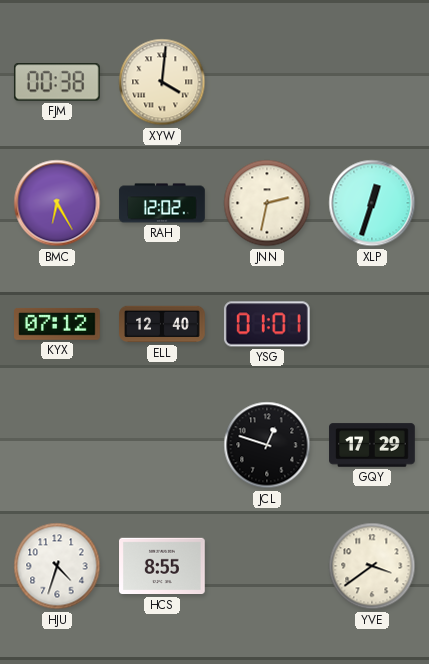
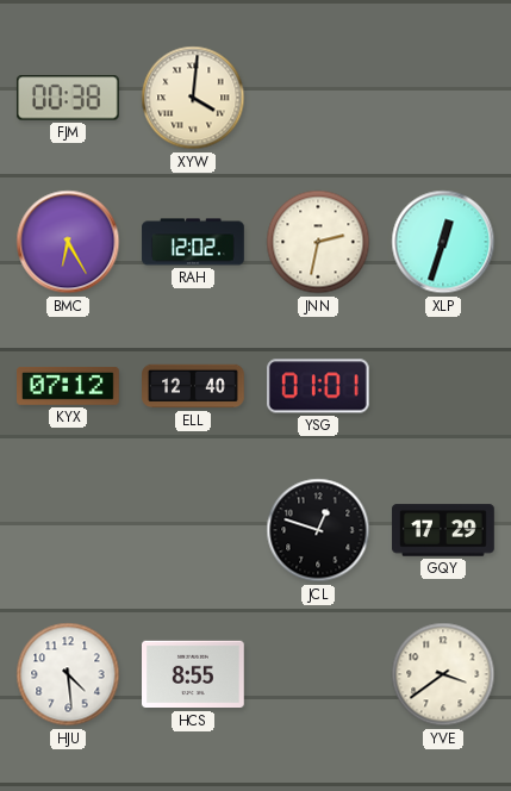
HJU: 4:33 -> 4:29
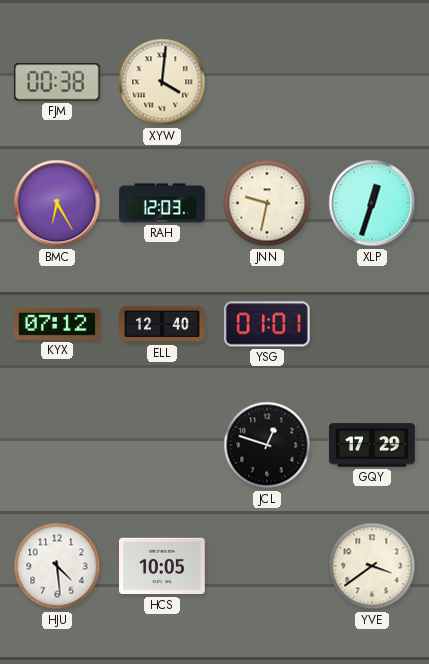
RAH: 12:02 -> 12:03
JNN: 2:32 -> 9:32
HCS: 8:55 -> 10:05
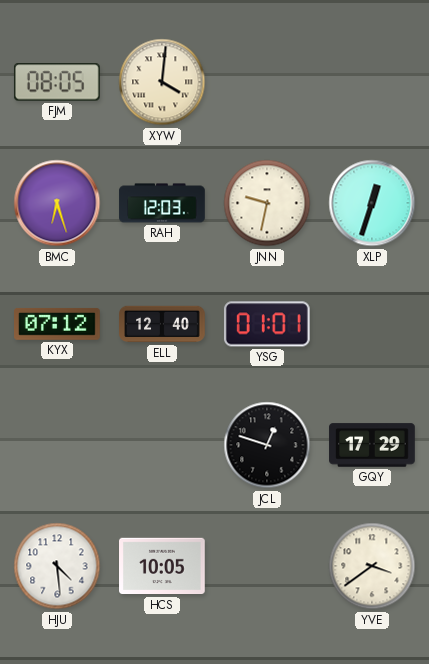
FJM: 00:38 -> 08:05
BMC: 6:25 -> 6:27
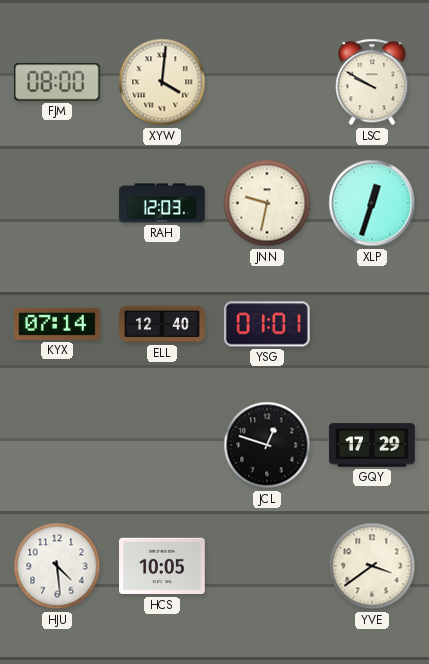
FJM: 08:05 -> 08:00
LSC: none -> 9:50
BMC: 6:27 -> none
KYX: 07:12 -> 07:14
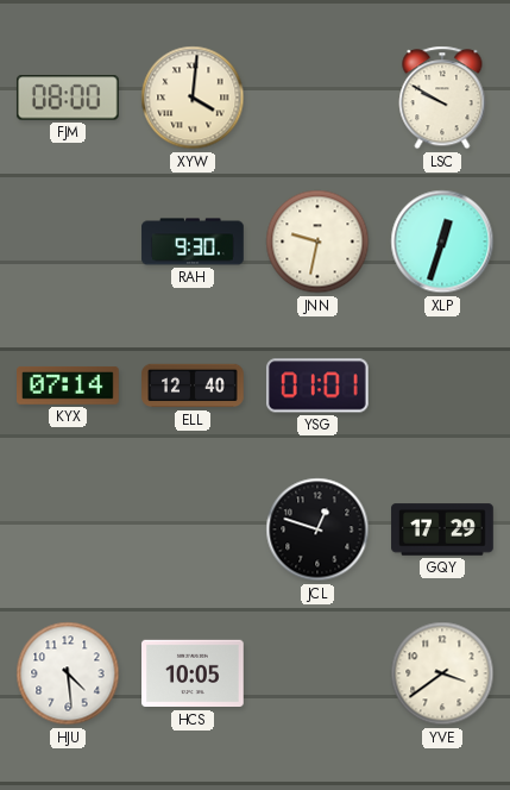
RAH: 12:03 -> 9:30
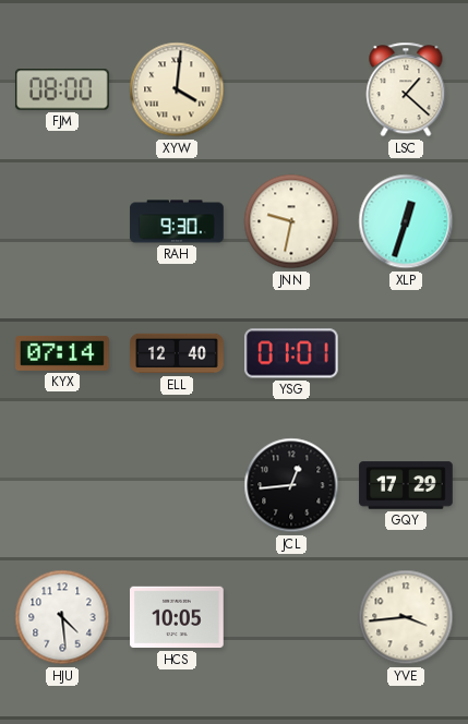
LSC: 9:50 -> 1:22
JCL: 12:48 -> 12:44
YVE: 3:39 -> 3:44
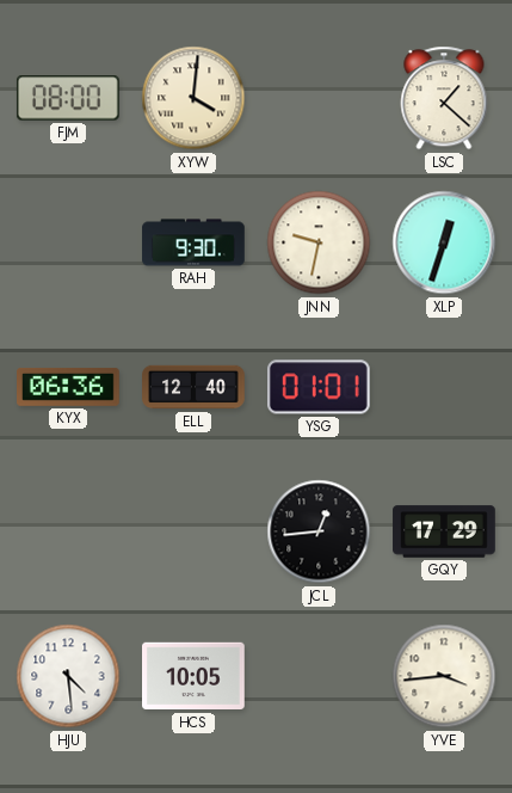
KYX: 07:14 -> 06:36
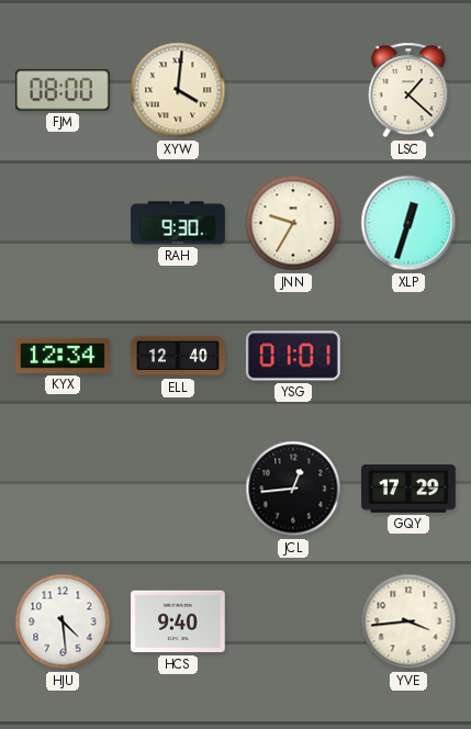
JNN: 9:32 -> 9:35
KYX: 06:36 -> 12:34
HCS: 10:05 -> 9:40
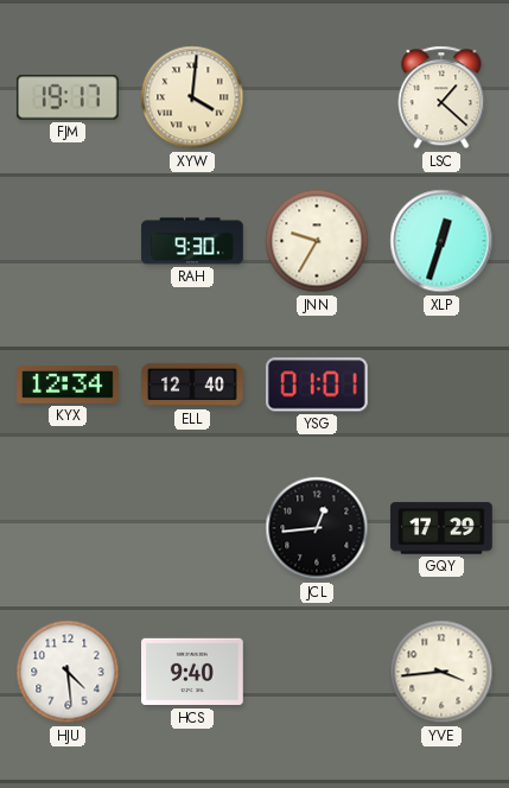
FJM: 08:00 -> 19:17
